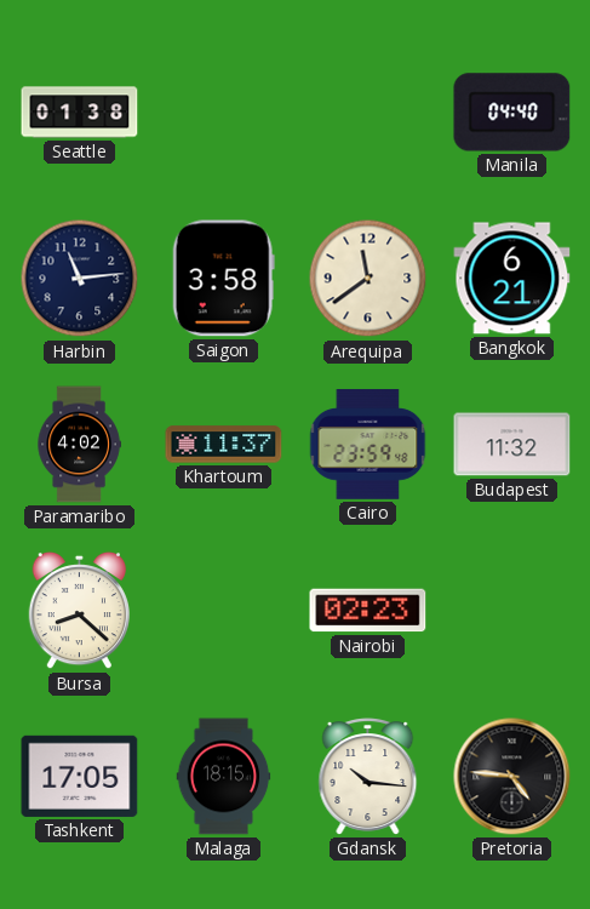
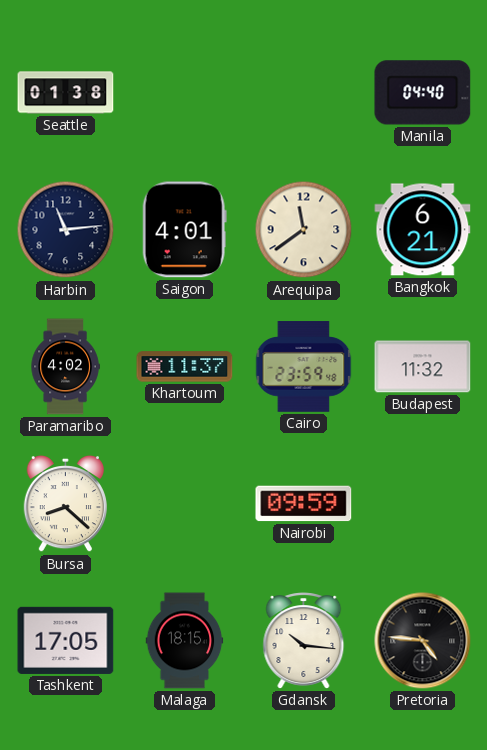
Saigon: 3:58 -> 4:01
Nairobi: 02:23 -> 09:59
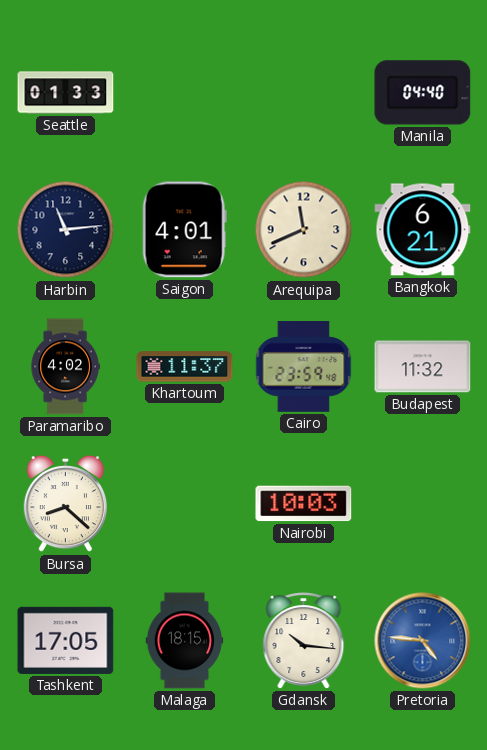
Seattle: 01:38 -> 01:33
Arequipa: 11:39 -> 11:41
Nairobi: 09:59 -> 10:03
Pretoria dial: black -> blue
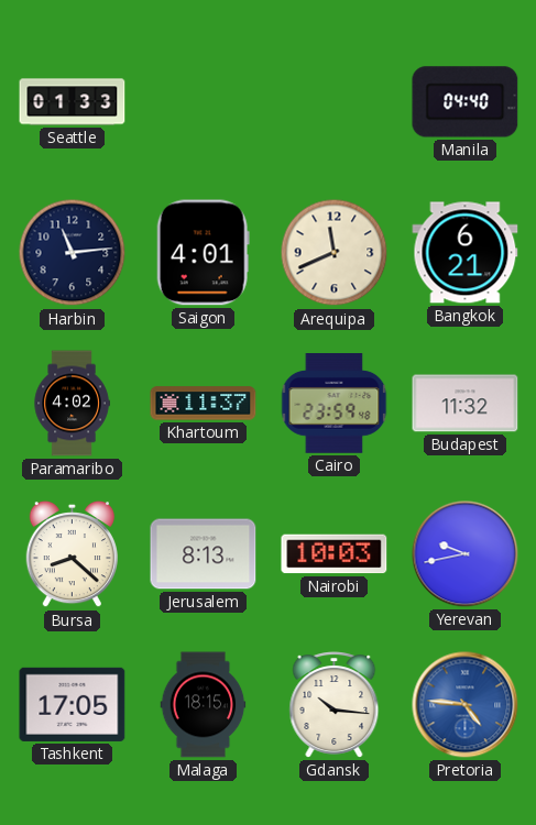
Jerusalem: none -> 8:13
Yerevan: none -> 9:43
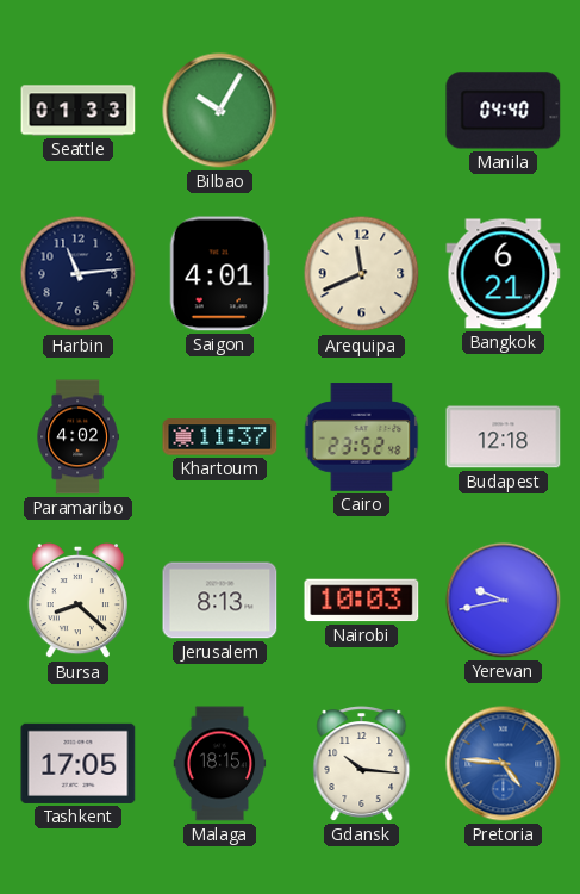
Bilbao: none -> 10:05
Cairo: 23:59 -> 23:52
Budapest: 11:32 -> 12:18
